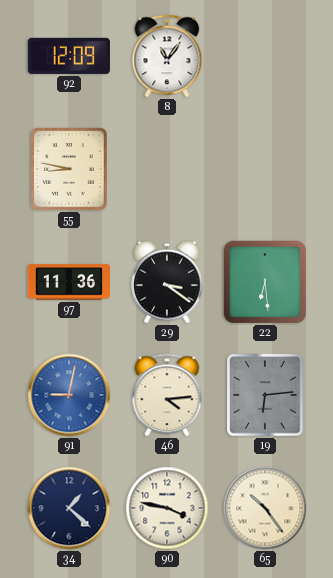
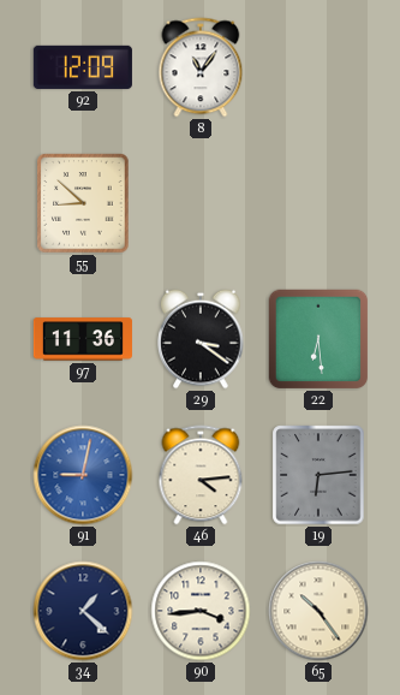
55: 8:47 -> 8:52
90: 3:47 -> 3:44
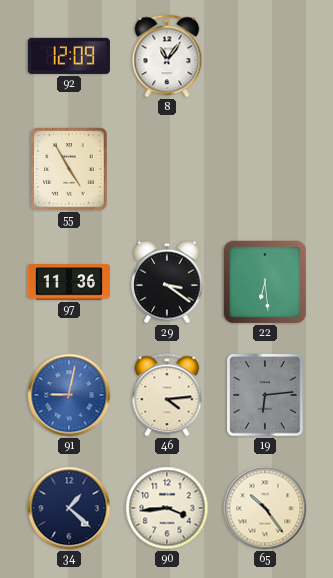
55: 8:52 -> 4:55
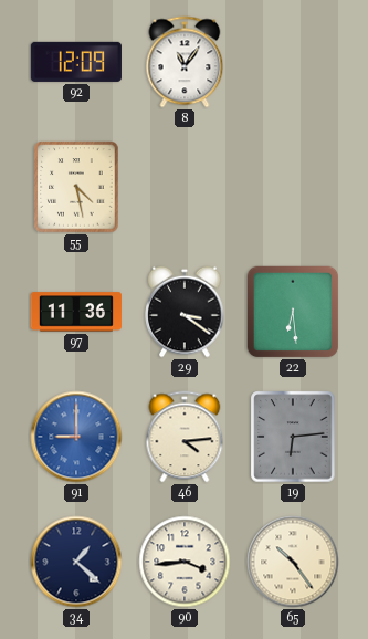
55: 4:55 -> 4:28
91: 9:02 -> 9:00
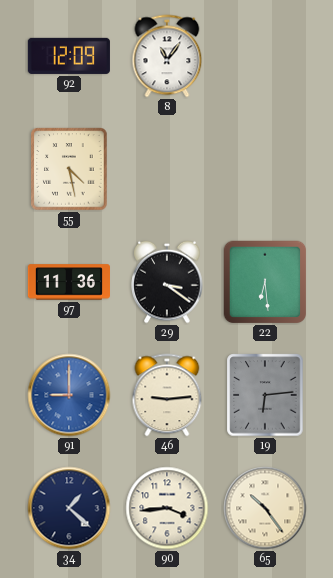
46: 4:14 -> 9:14
